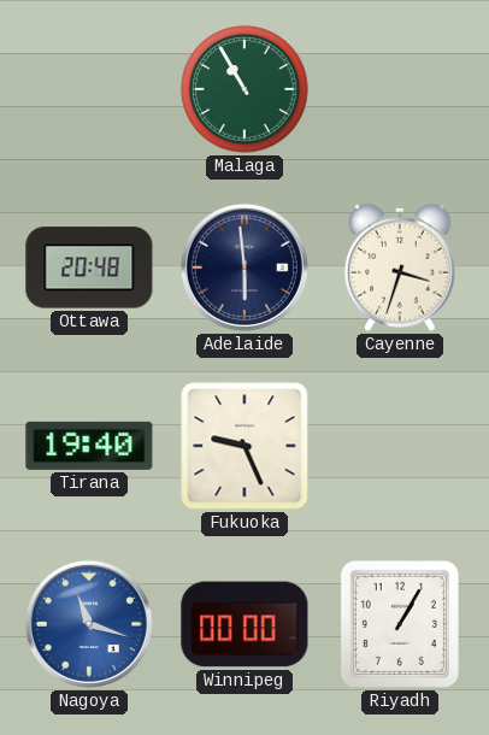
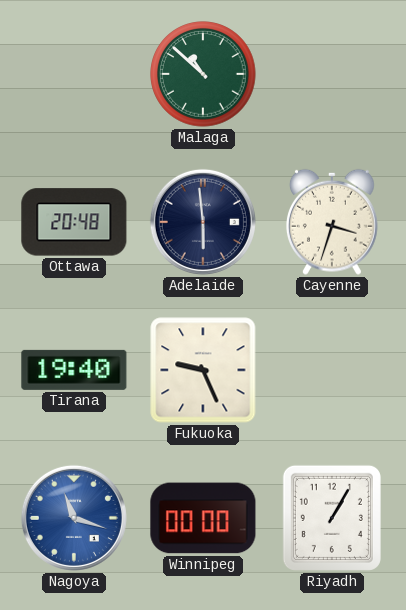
Malaga: 10:55 -> 10:52
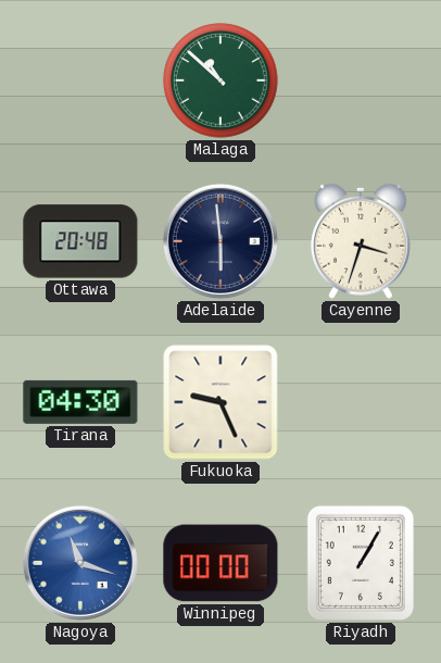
Tirana: 19:40 -> 04:30
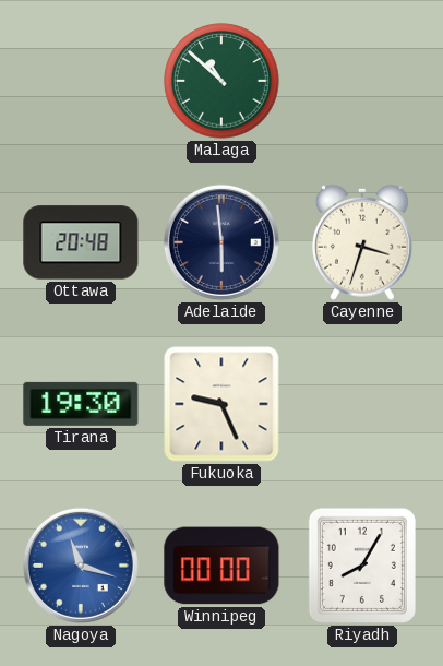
Tirana: 04:30 -> 19:30
Riyadh: 1:05 -> 8:05
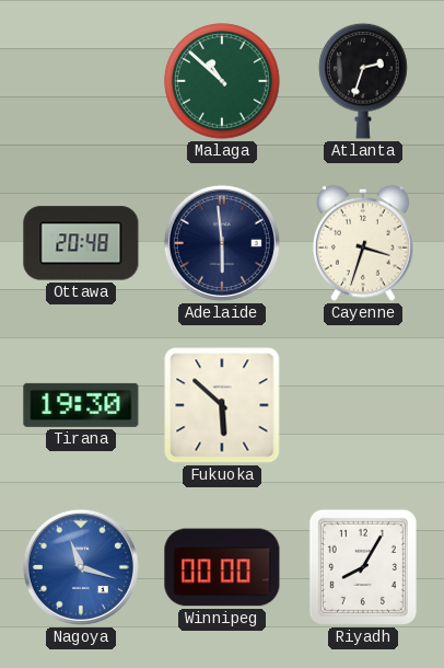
Atlanta: none -> 2:33
Fukuoka: 9:26 -> 5:52
